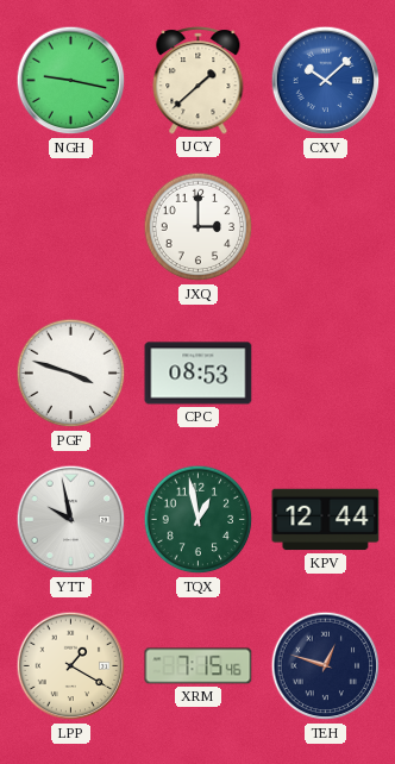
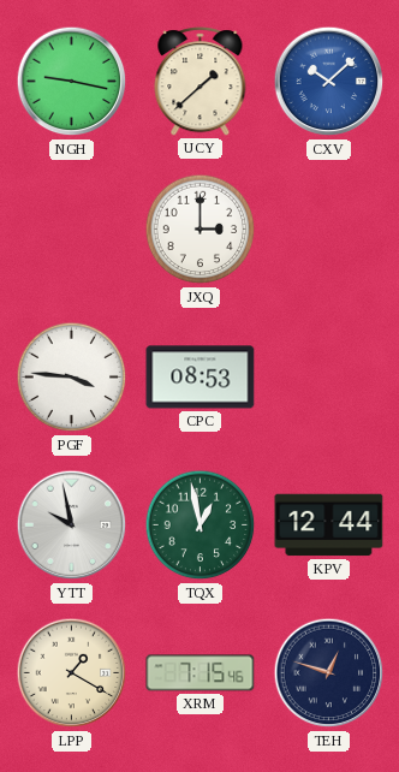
PGF: 3:48 -> 3:46
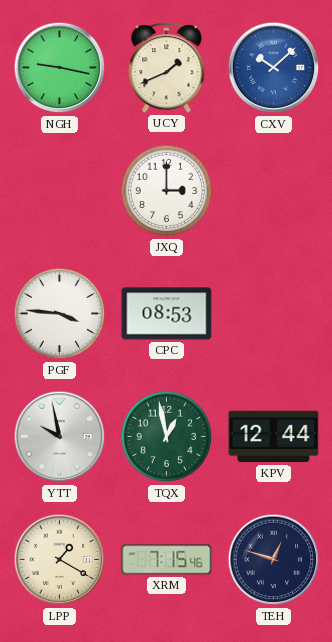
UCY: 1:38 -> 1:41
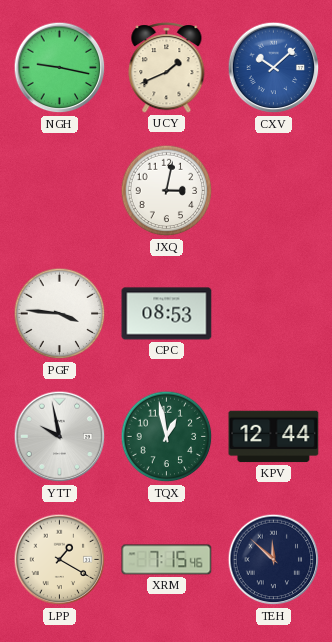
JXQ: 3:00 -> 3:02
TEH: 12:48 -> 11:52
